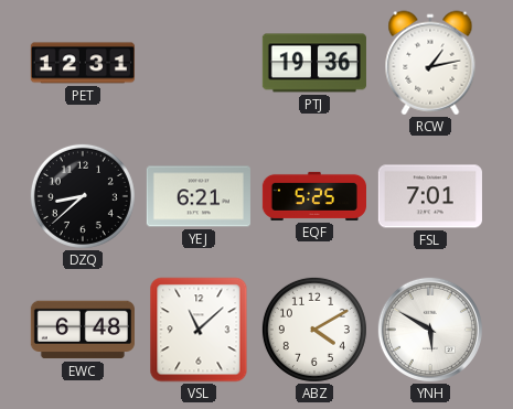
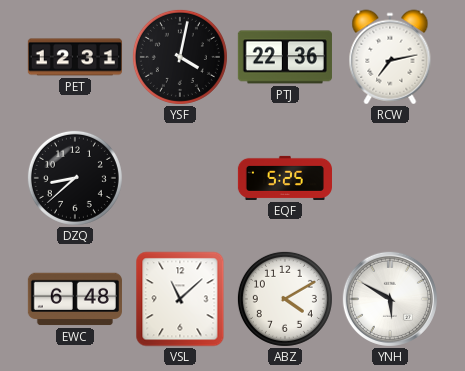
YSF: none -> 4:02
PTJ: 19:36 -> 22:36
RCW: 1:13 -> 7:13
YEJ: 6:21 -> none
FSL: 7:01 -> none
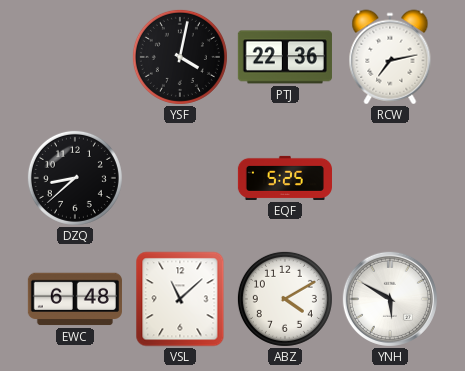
PET: 12:31 -> none
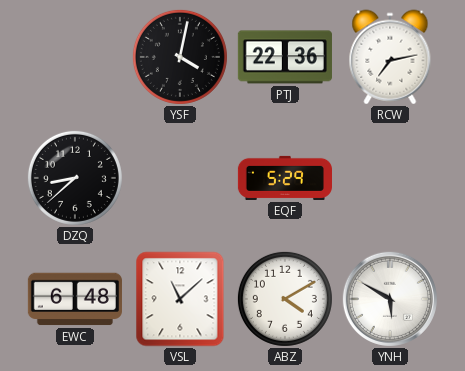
EQF: 5:25 -> 5:29
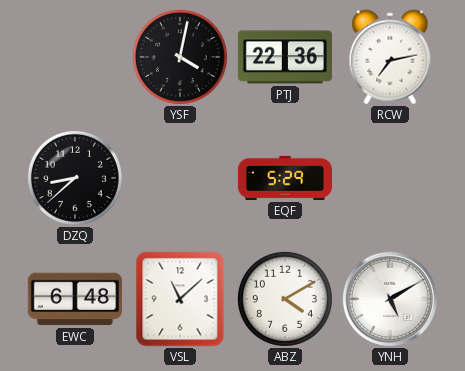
YNH: 5:50 -> 5:10
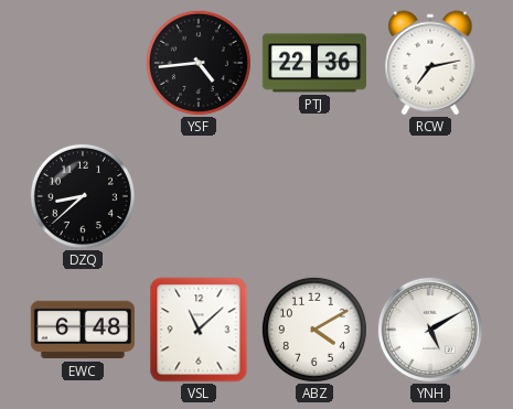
YSF: 4:02 -> 4:44
EQF: 5:29 -> none
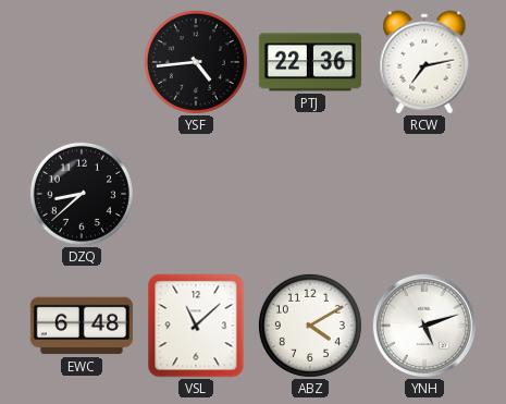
YNH: 5:10 -> 5:12
